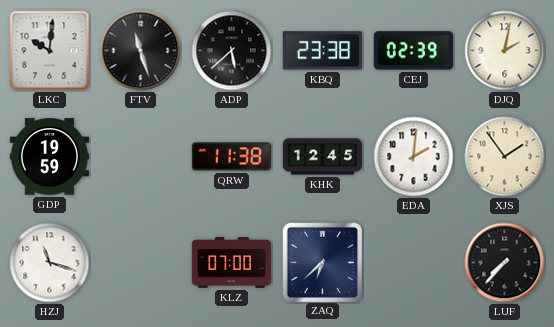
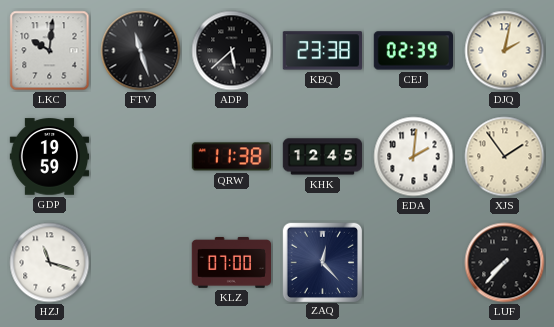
ZAQ: 6:38 -> 12:23
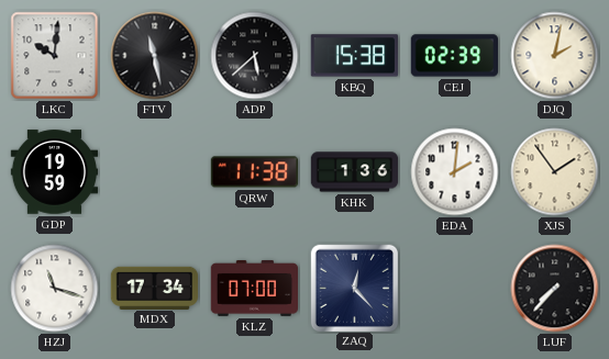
FTV: 11:27 -> 11:28
KBQ: 23:38 -> 15:38
KHK: 12:45 -> 1:36
MDX: none -> 17:34
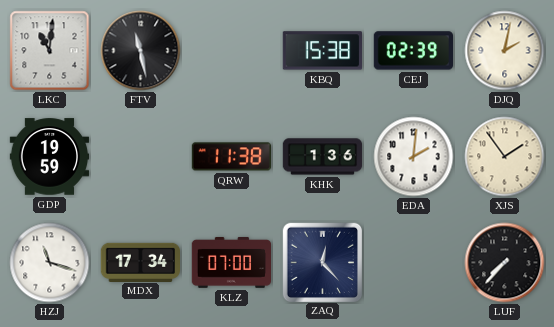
LKC: 10:01 -> 11:01
ADP: 5:38 -> none
